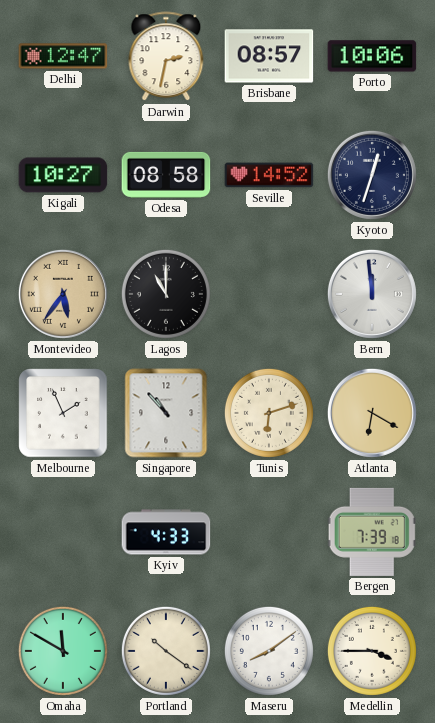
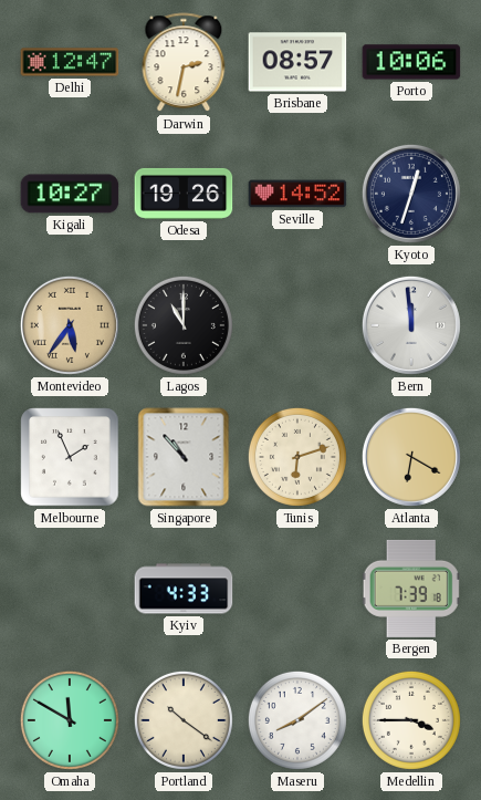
Odesa: 08:58 -> 19:26
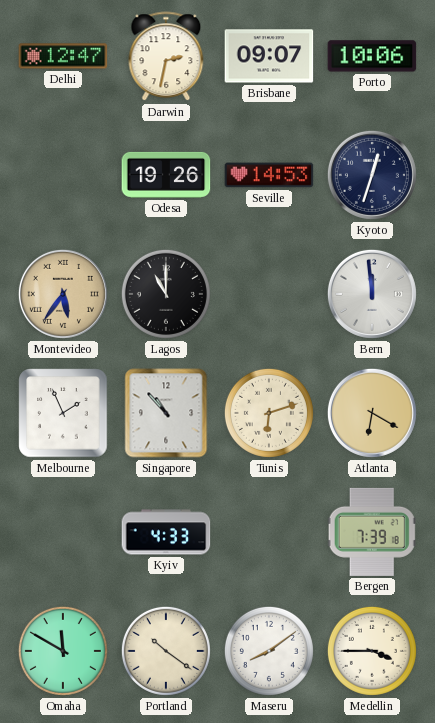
Brisbane: 08:57 -> 09:07
Kigali: 10:27 -> none
Seville: 14:52 -> 14:53
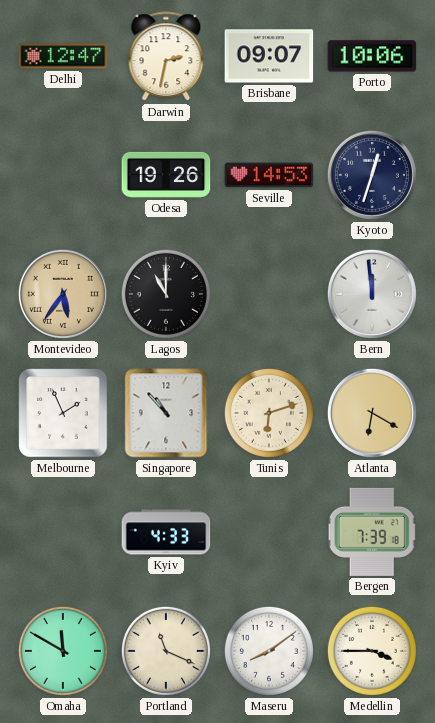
Portland: 10:21 -> 11:19
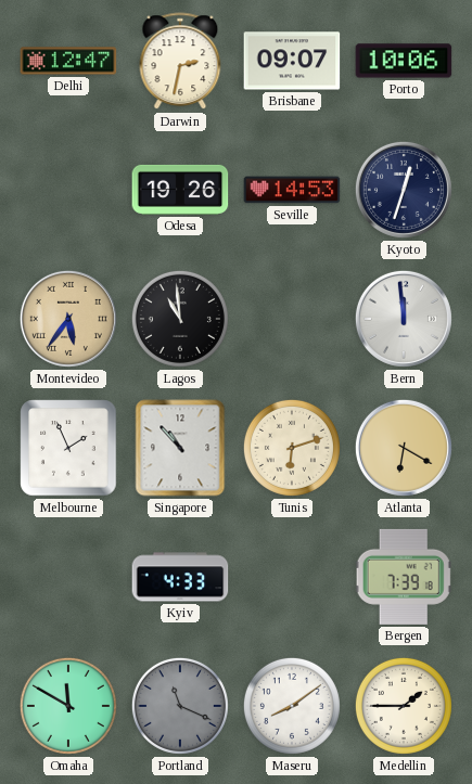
Lagos: 11:00 -> 10:59
Portland dial: cream -> grey
Medellin: 3:45 -> 1:45
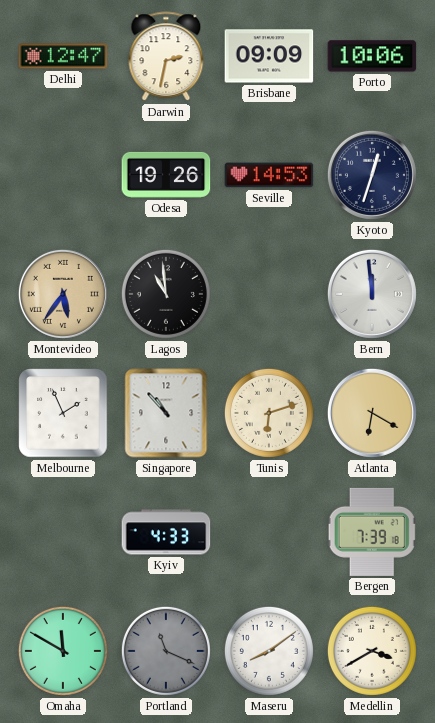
Brisbane: 09:07 -> 09:09
Medellin: 1:45 -> 3:40
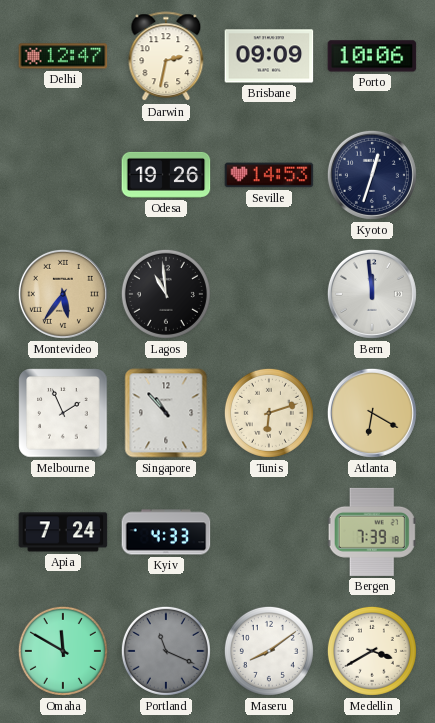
Apia: none -> 7:24
